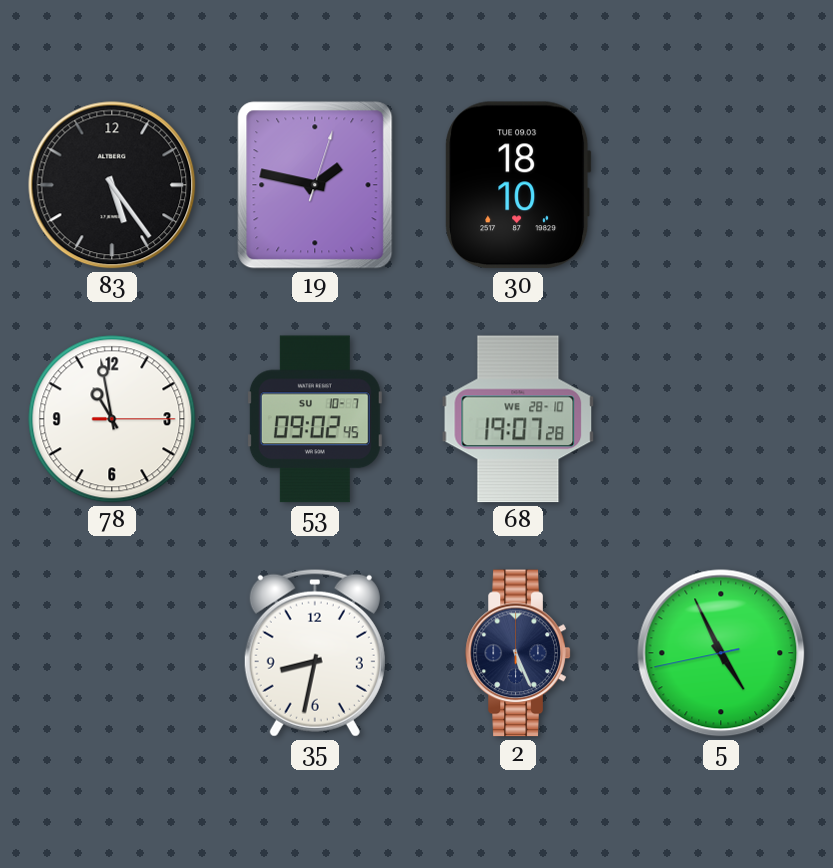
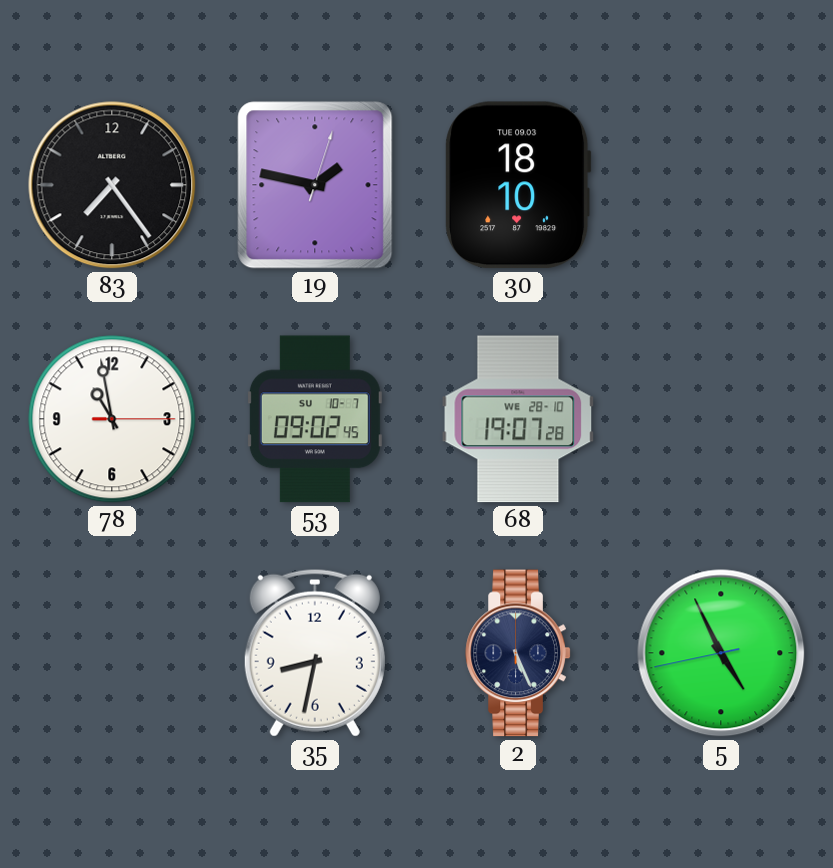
83: 5:24 -> 7:24
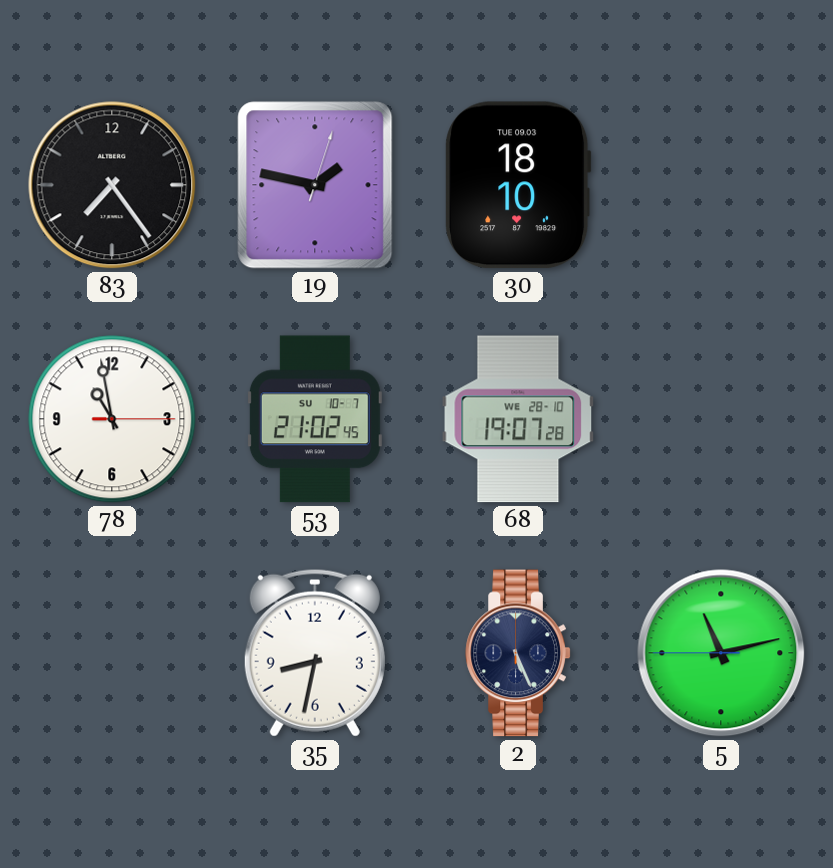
53: 09:02 -> 21:02
5: 4:55 -> 11:12
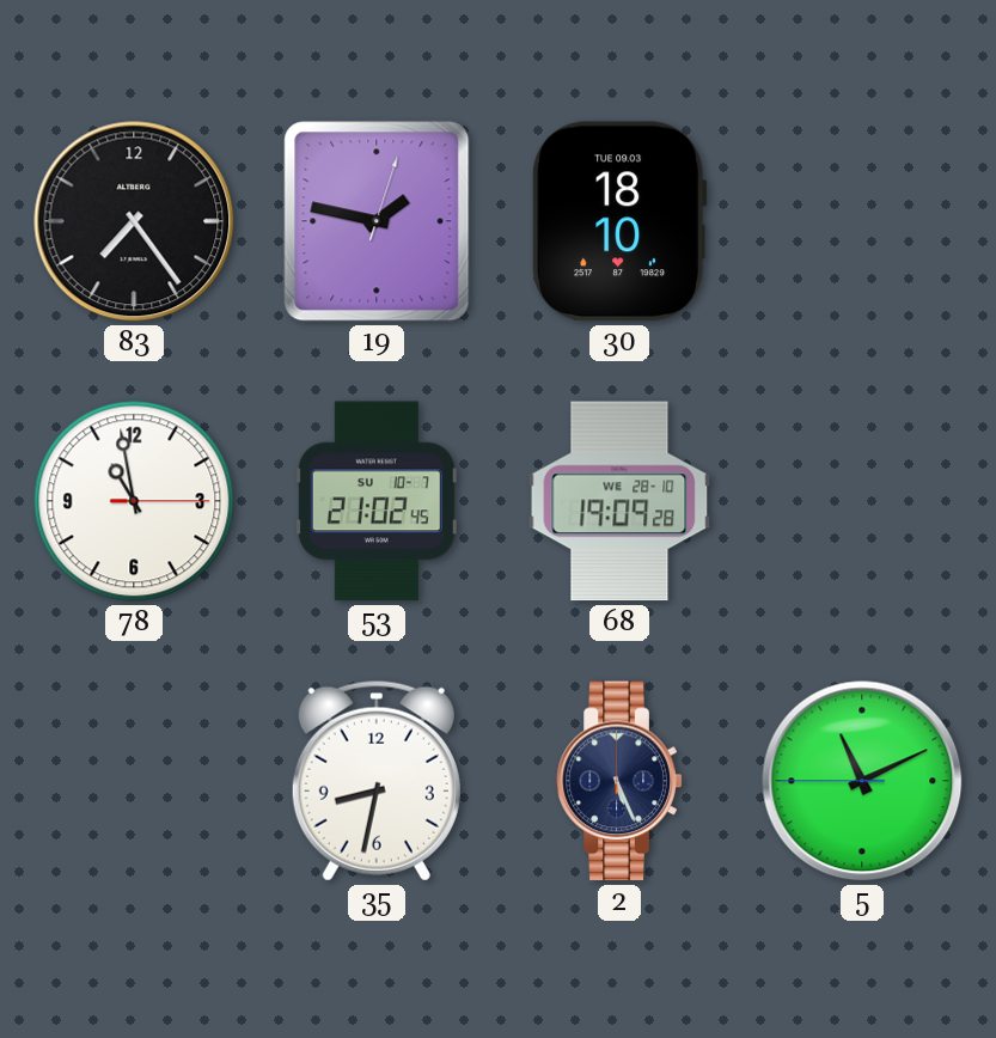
68: 19:07 -> 19:09
5: 11:12 -> 11:10
